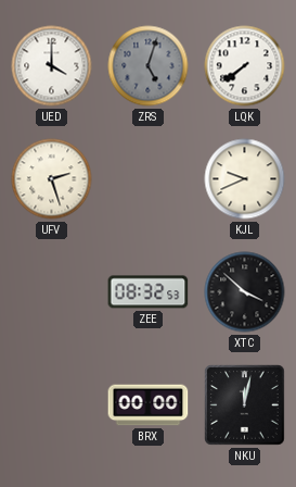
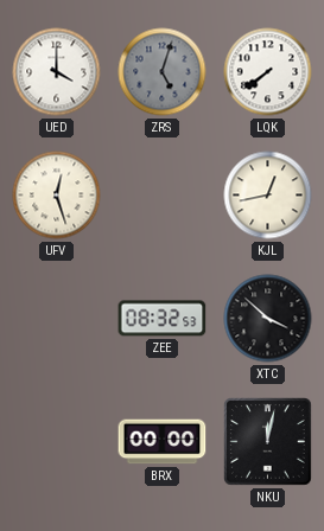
UFV: 2:27 -> 12:27
KJL: 9:41 -> 12:43
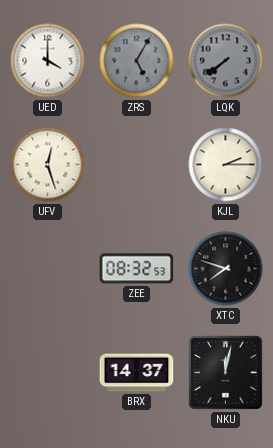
ZRS: 5:03 -> 5:05
LQK dial: white -> grey
KJL: 12:43 -> 2:15
XTC: 3:52 -> 7:48
BRX: 00:00 -> 14:37
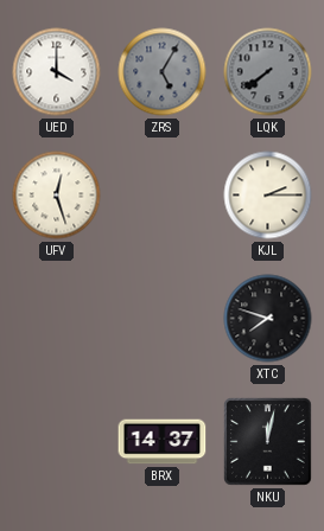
ZEE: 08:32 -> none
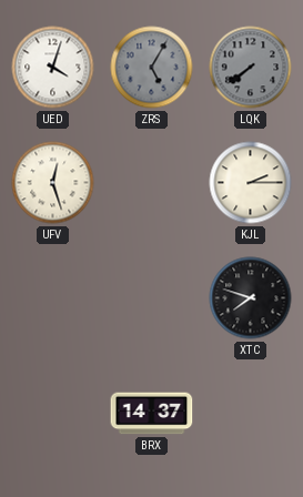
UED: 4:00 -> 4:03
NKU: 12:02 -> none
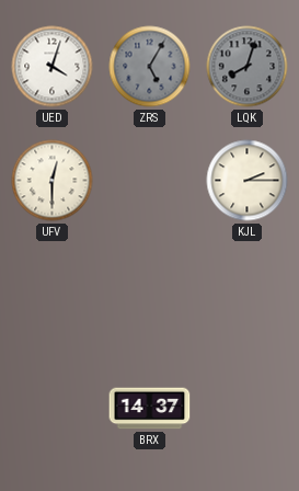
LQK: 7:39 -> 8:03
UFV: 12:27 -> 12:30
XTC: 7:48 -> none
